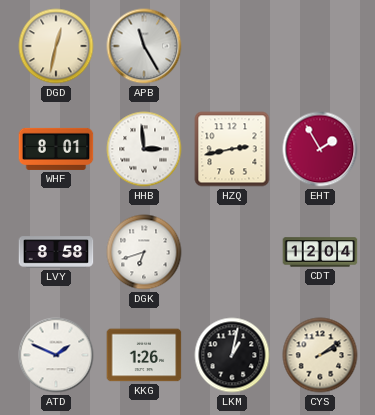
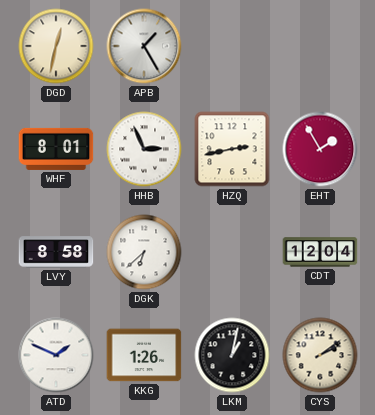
APB: 11:25 -> 1:25
HHB: 2:59 -> 2:56
DGK: 6:42 -> 6:38
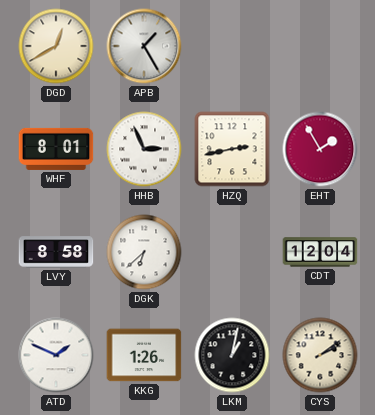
DGD: 12:32 -> 12:40
